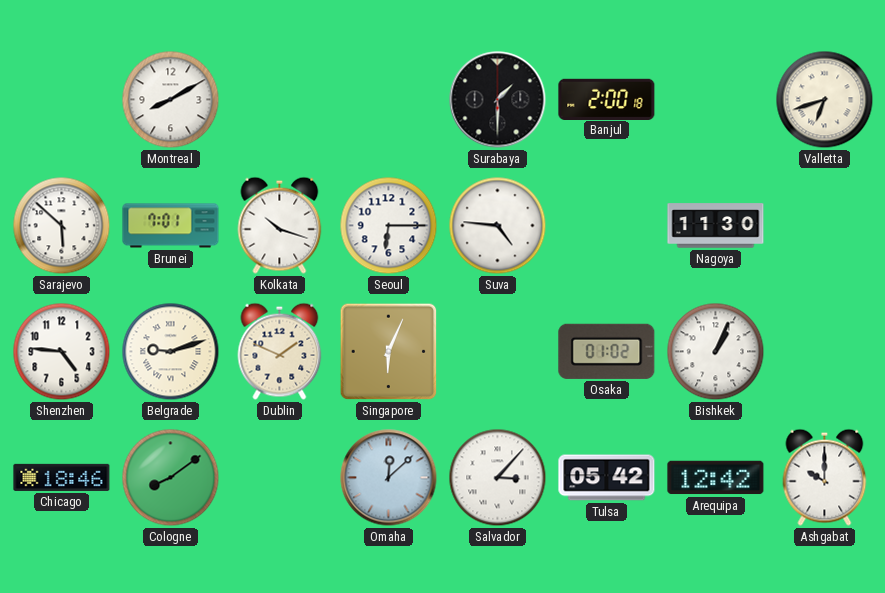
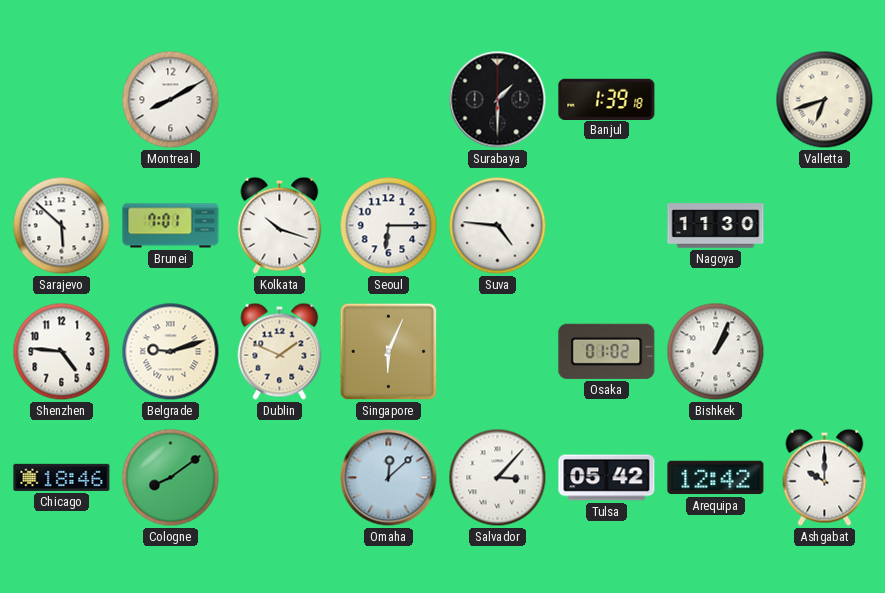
Banjul: 2:00 -> 1:39
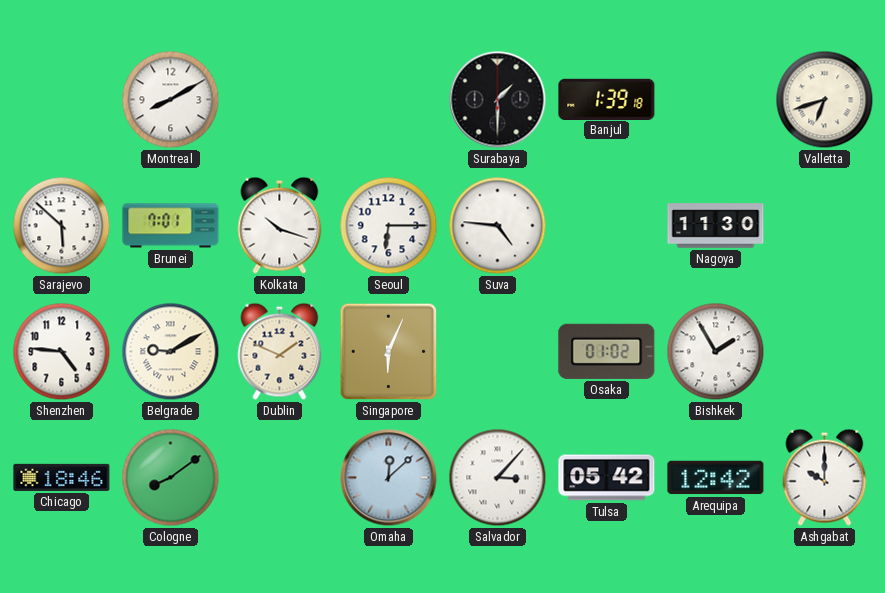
Belgrade: 9:12 -> 9:10
Bishkek: 1:04 -> 1:55
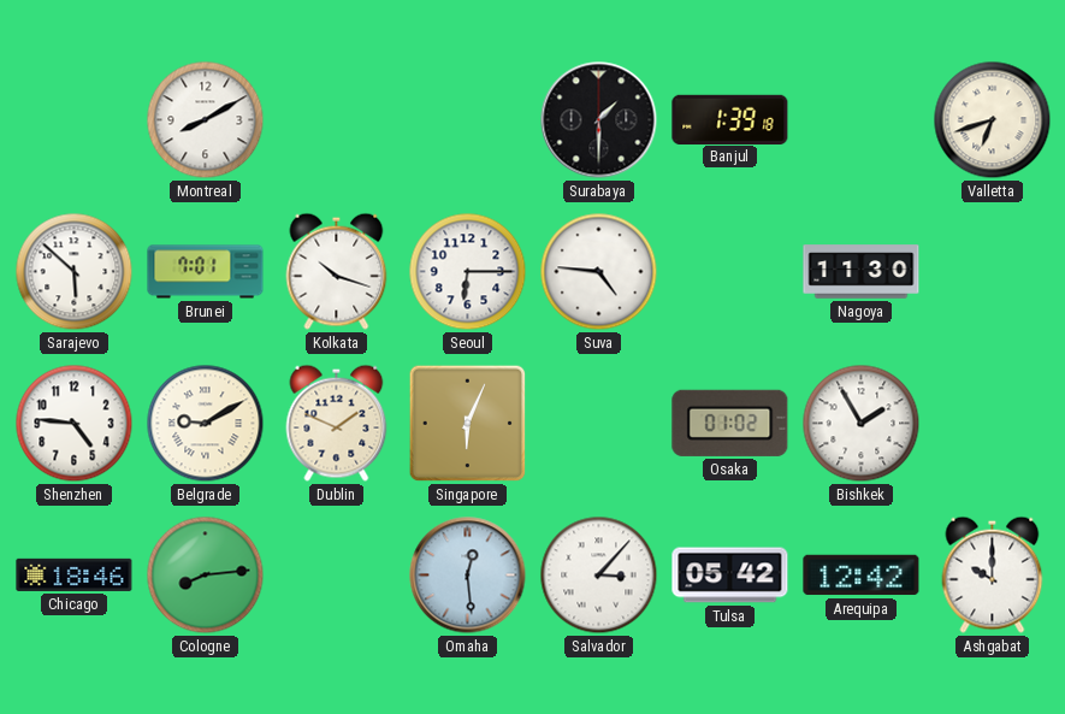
Cologne: 8:09 -> 8:14
Omaha: 12:08 -> 12:29
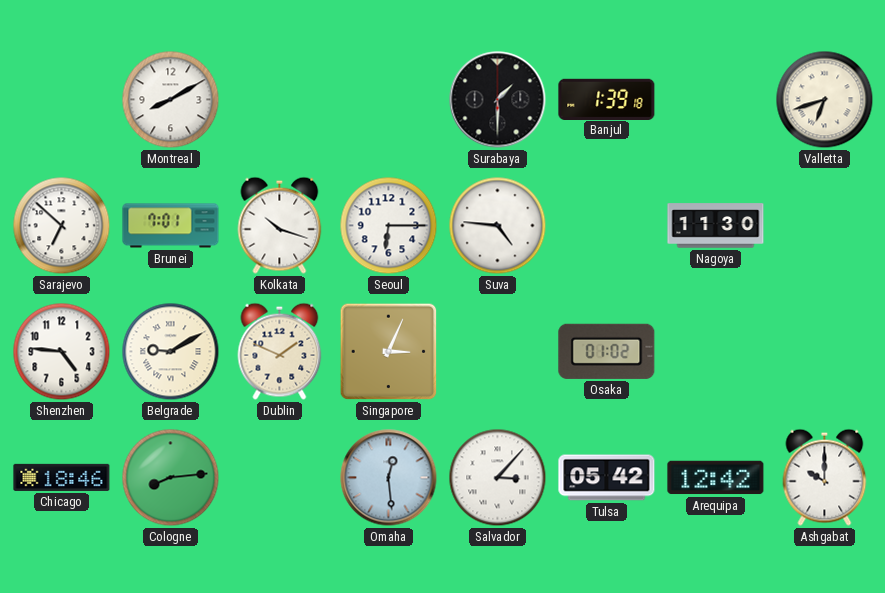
Sarajevo: 5:52 -> 6:52
Singapore: 6:04 -> 3:04
Bishkek: 1:55 -> none
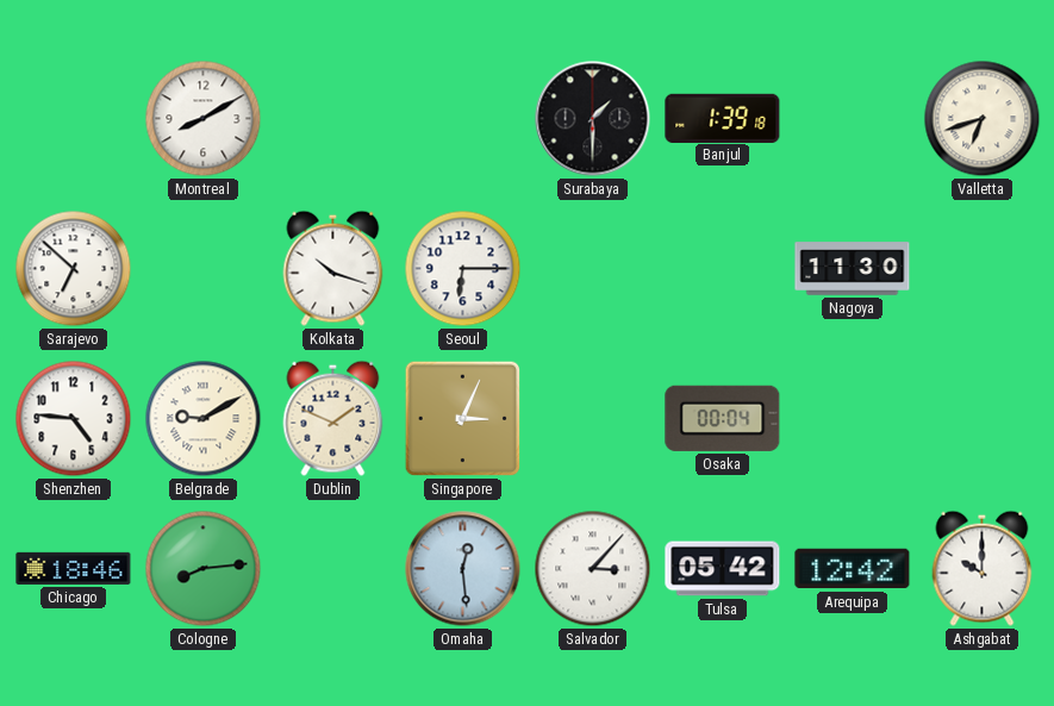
Brunei: 7:01 -> none
Suva: 4:46 -> none
Osaka: 01:02 -> 00:04
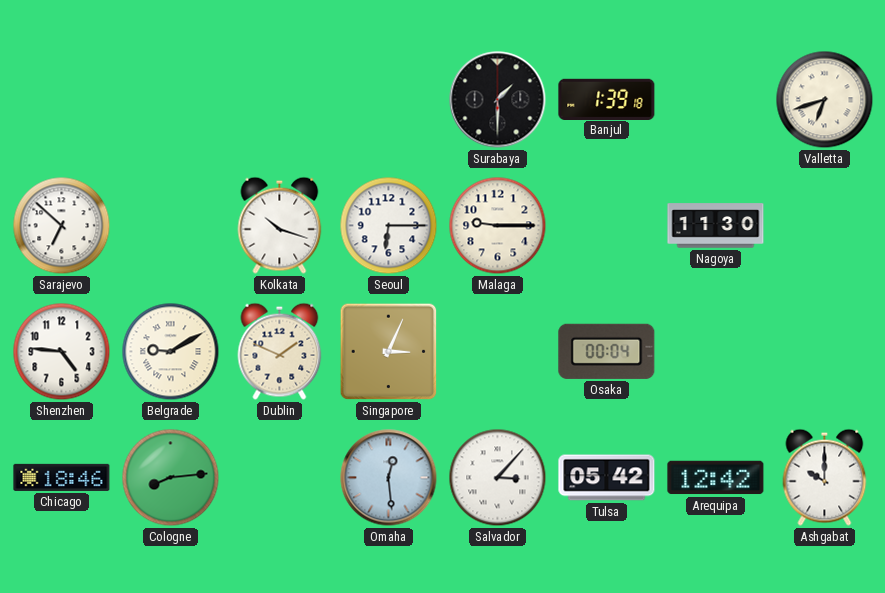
Montreal: 8:10 -> none
Malaga: none -> 9:15
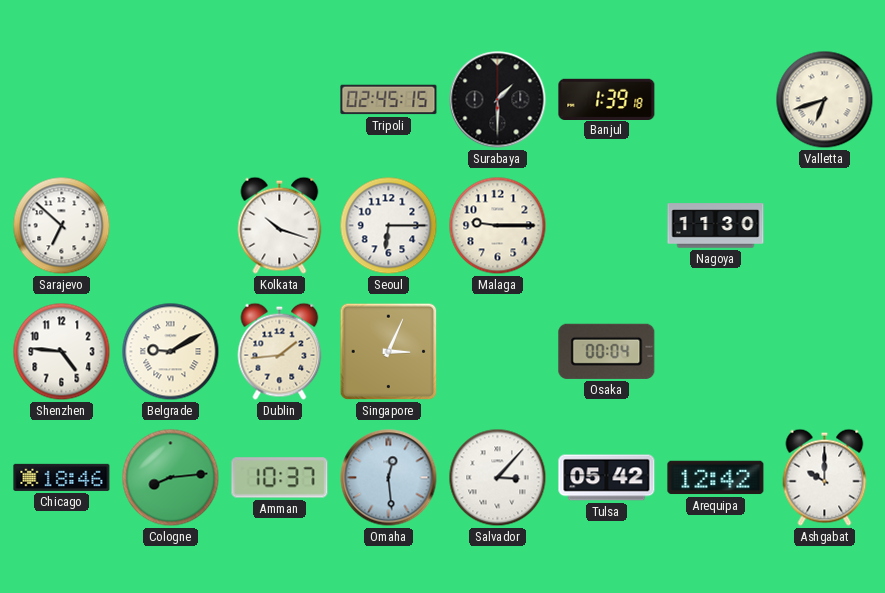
Tripoli: none -> 02:45
Dublin: 1:49 -> 1:44
Amman: none -> 10:37
